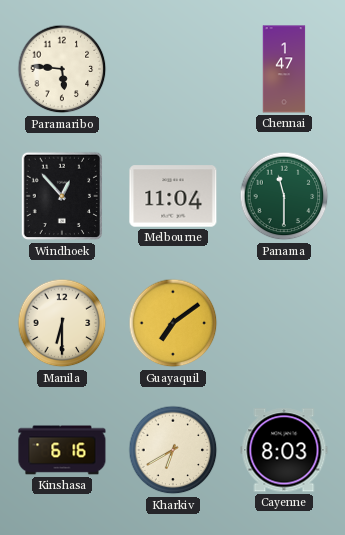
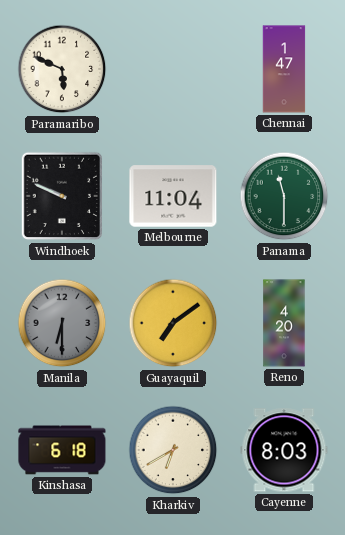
Paramaribo: 5:46 -> 5:49
Windhoek: 12:53 -> 9:49
Manila dial: cream -> grey
Reno: none -> 4:20
Kinshasa: 6:16 -> 6:18
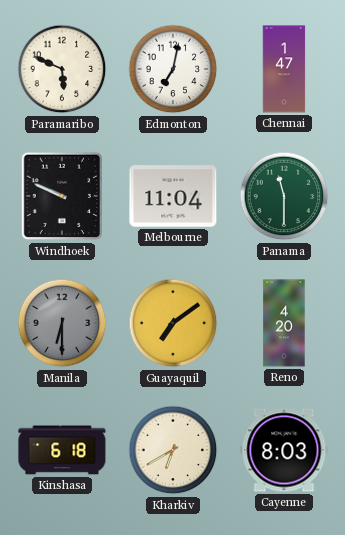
Edmonton: none -> 7:02
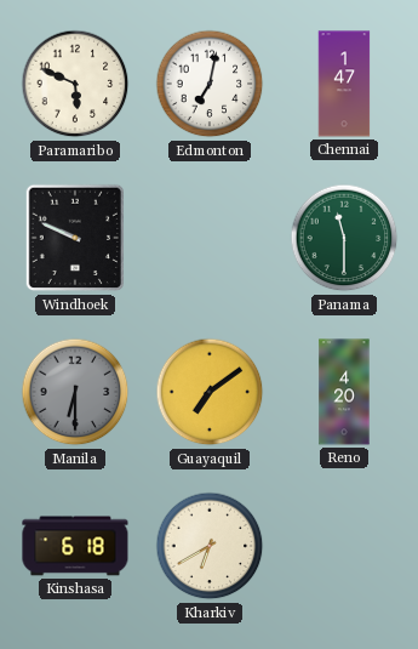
Melbourne: 11:04 -> none
Cayenne: 8:03 -> none
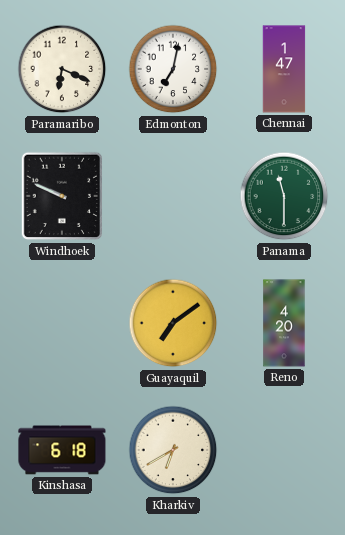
Paramaribo: 5:49 -> 6:19
Manila: 6:30 -> none
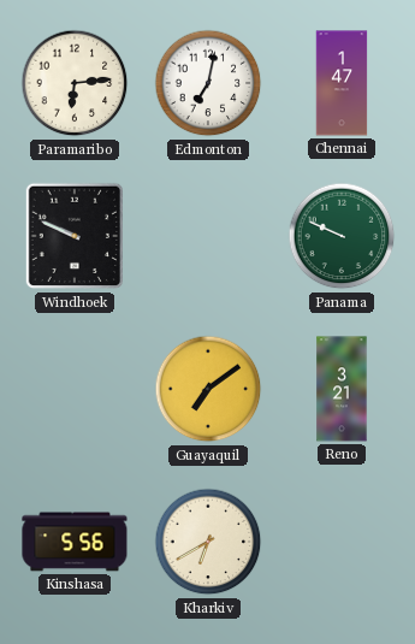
Paramaribo: 6:19 -> 6:14
Panama: 11:30 -> 9:49
Reno: 4:20 -> 3:21
Kinshasa: 6:18 -> 5:56
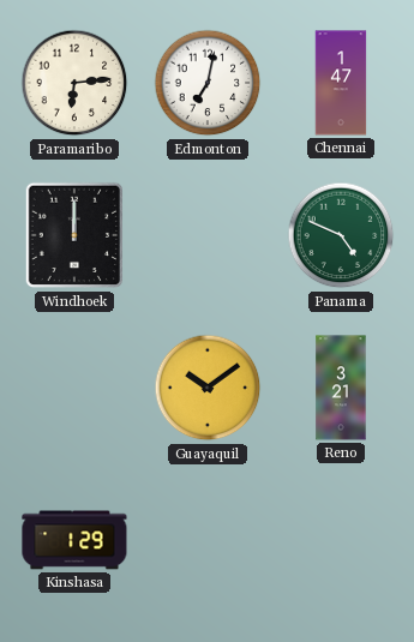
Windhoek: 9:49 -> 12:00
Panama: 9:49 -> 4:49
Guayaquil: 7:09 -> 10:09
Kinshasa: 5:56 -> 1:29
Kharkiv: 6:40 -> none
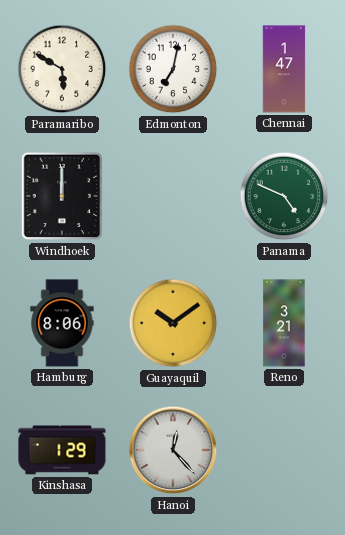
Paramaribo: 6:14 -> 5:50
Hamburg: none -> 8:06
Hanoi: none -> 12:23
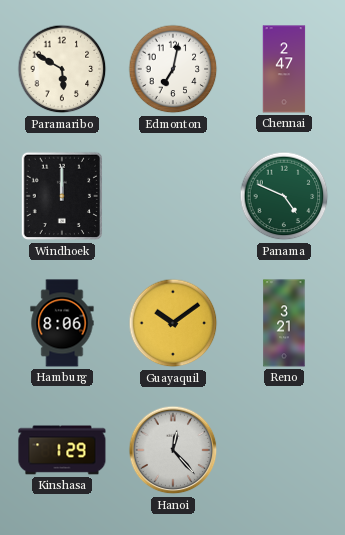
Chennai: 1:47 -> 2:47
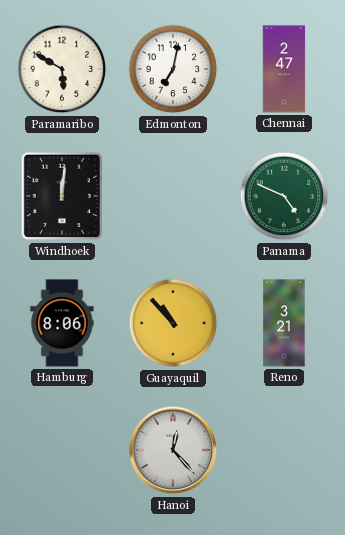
Windhoek: 12:00 -> 12:01
Guayaquil: 10:09 -> 10:53
Kinshasa: 1:29 -> none
